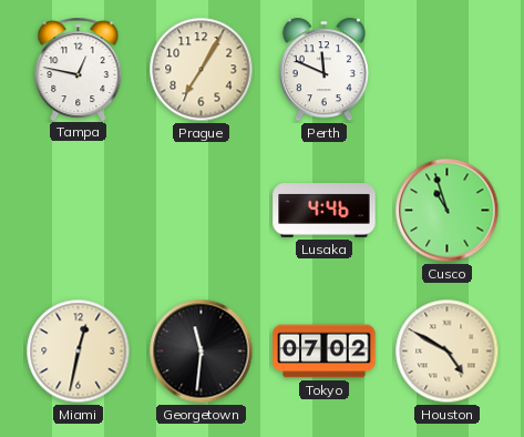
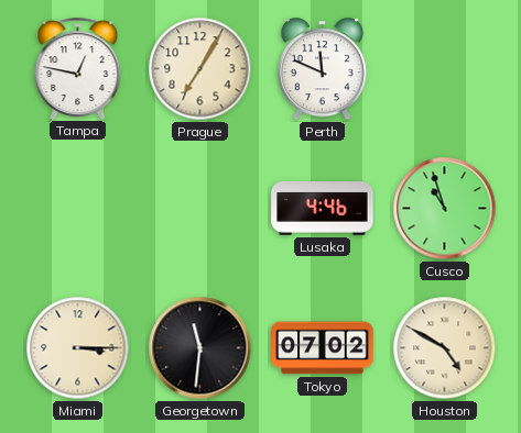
Miami: 12:32 -> 3:15
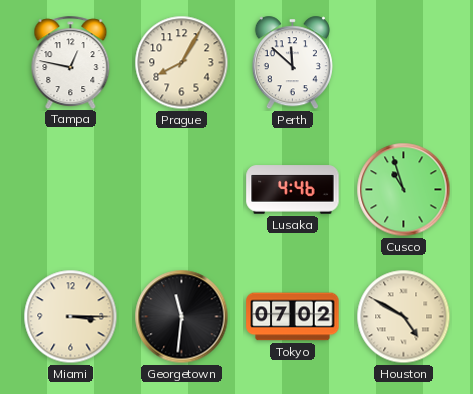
Prague: 7:05 -> 8:05
Perth: 11:49 -> 11:52
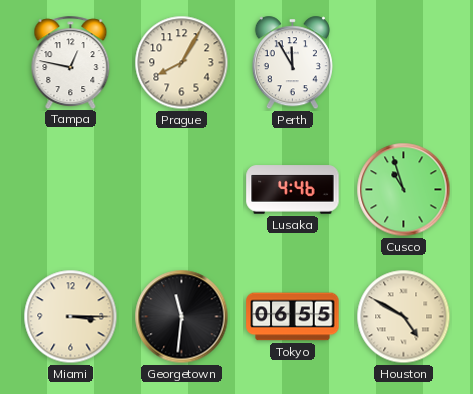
Perth: 11:52 -> 11:55
Tokyo: 07:02 -> 06:55
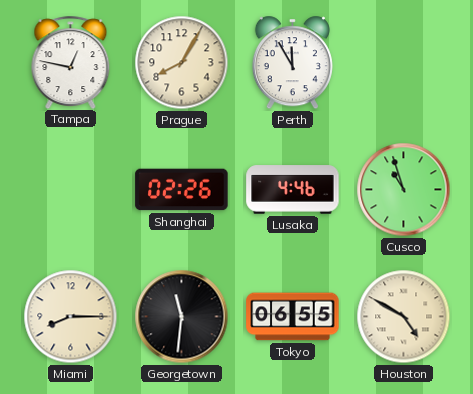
Shanghai: none -> 02:26
Miami: 3:15 -> 8:15
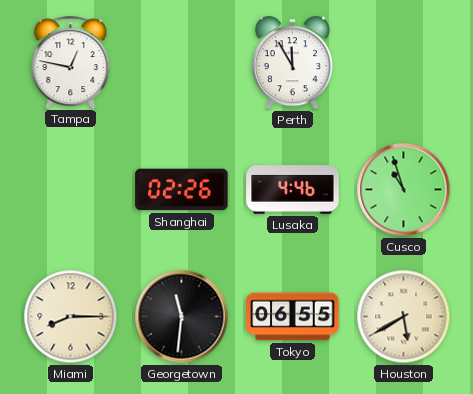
Prague: 8:05 -> none
Houston: 4:50 -> 5:40
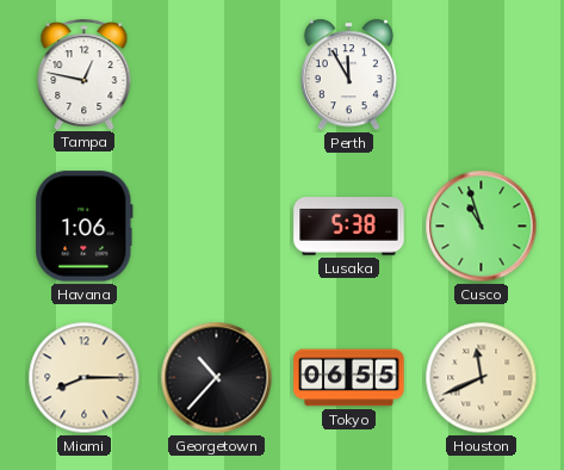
Havana: none -> 1:06
Shanghai: 02:26 -> none
Lusaka: 4:46 -> 5:38
Georgetown: 11:31 -> 10:37
Houston: 5:40 -> 11:41
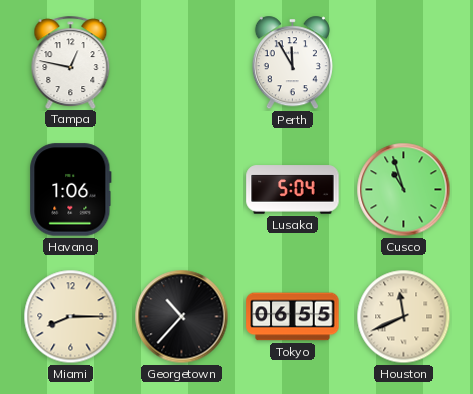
Lusaka: 5:38 -> 5:04
